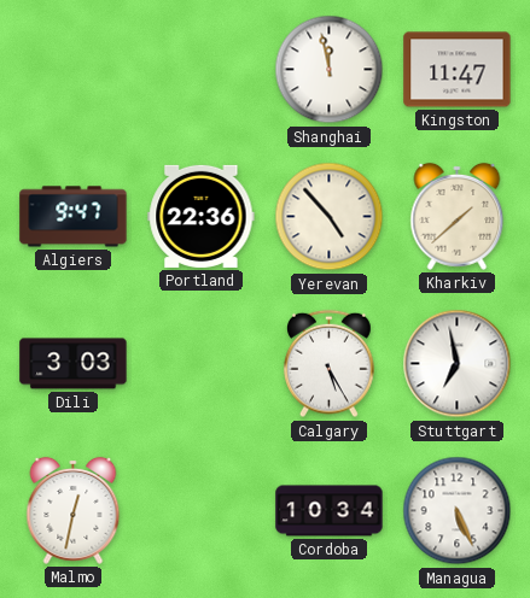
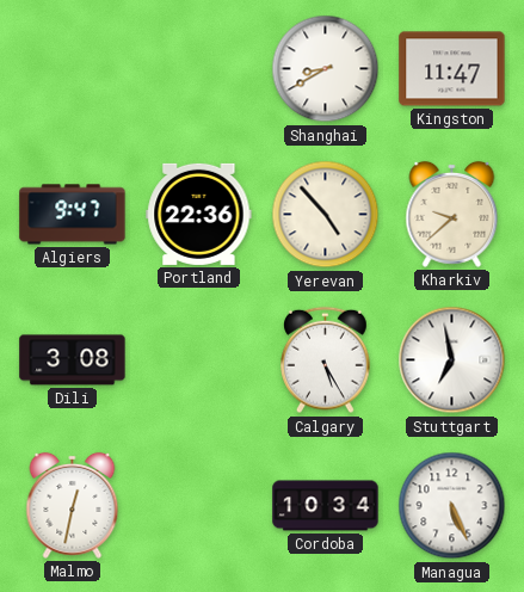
Shanghai: 11:58 -> 8:40
Kharkiv: 1:38 -> 9:38
Dili: 3:03 -> 3:08
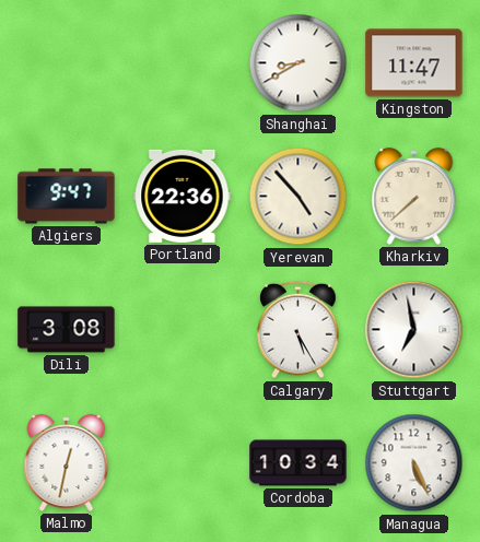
Kharkiv: 9:38 -> 7:38
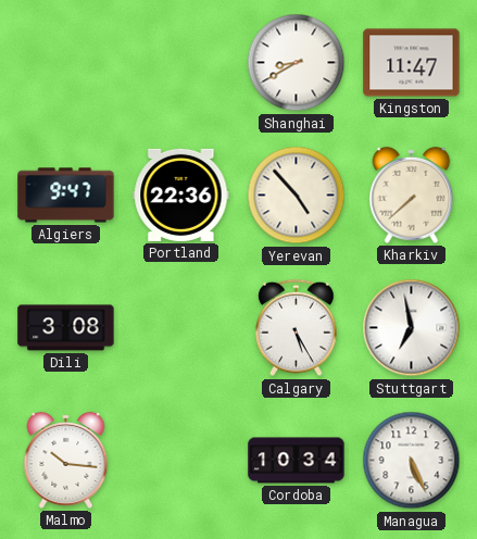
Malmo: 12:32 -> 10:16
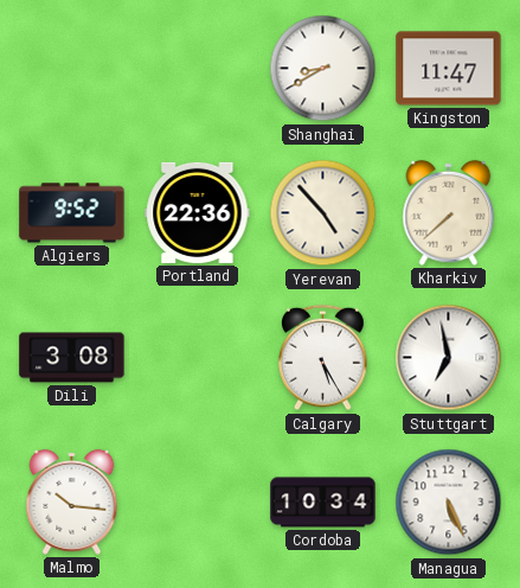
Algiers: 9:47 -> 9:52
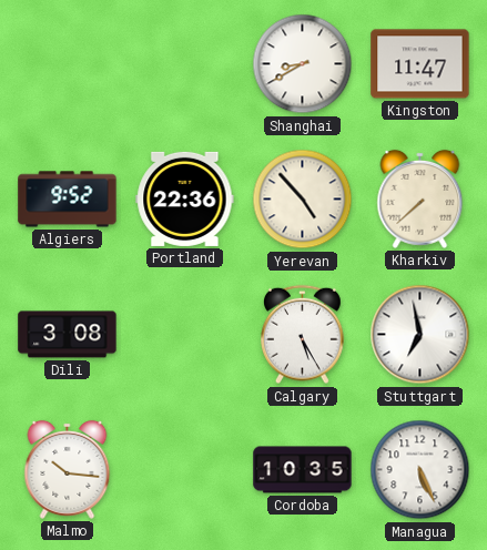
Cordoba: 10:34 -> 10:35
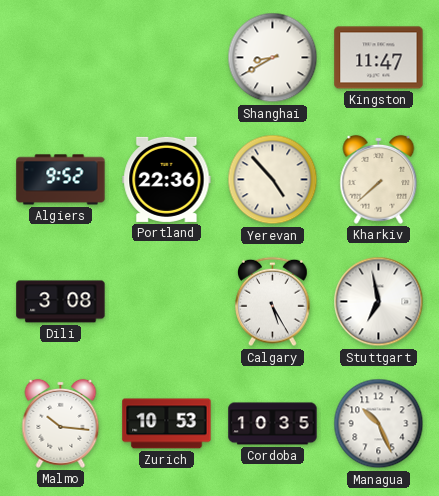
Zurich: none -> 10:53
Managua: 5:26 -> 10:26
